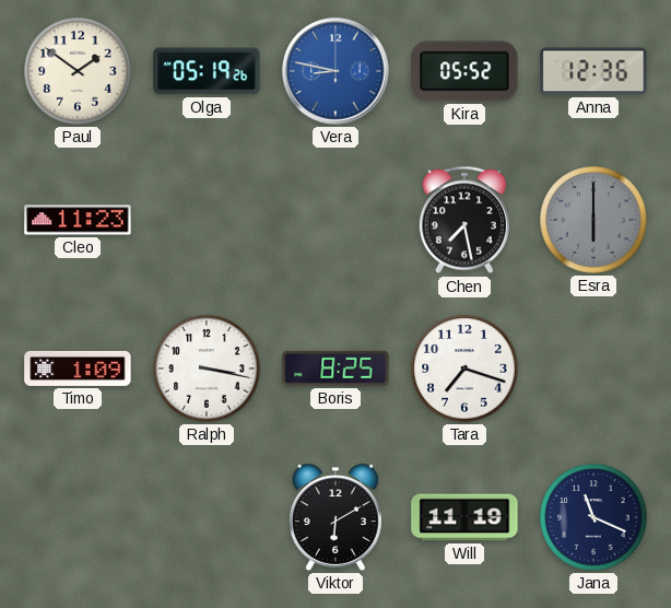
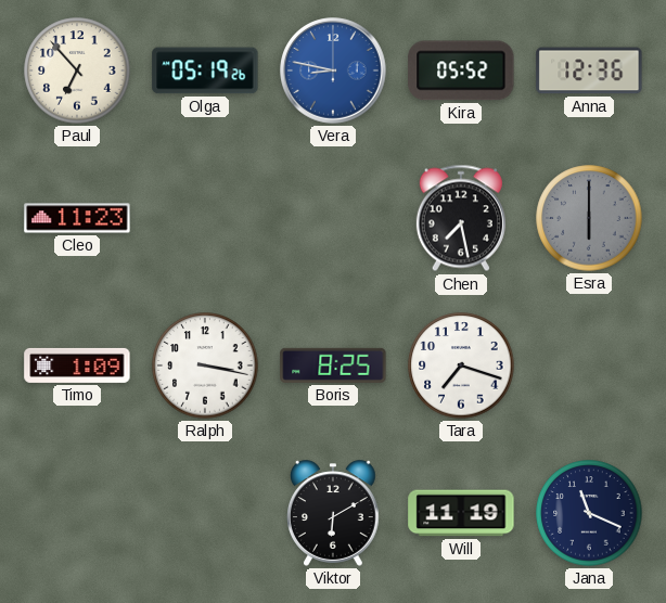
Paul: 1:51 -> 6:53
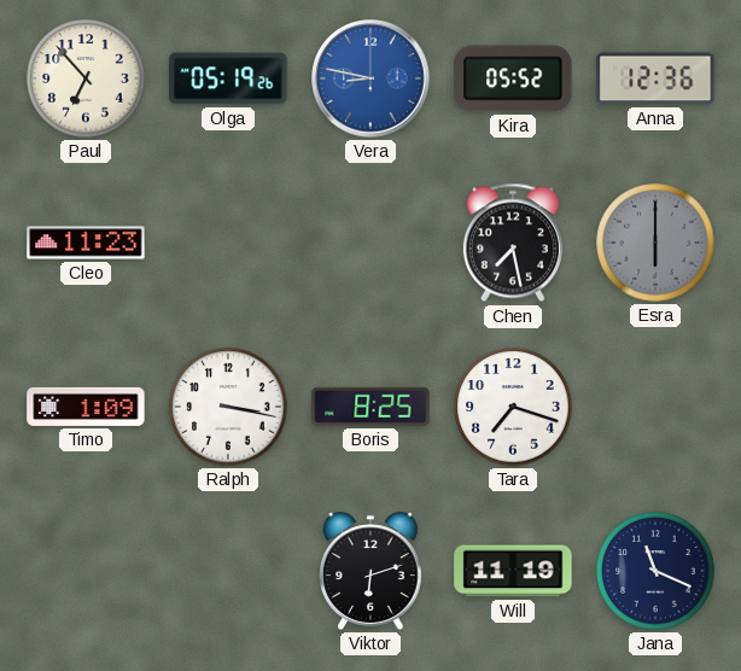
Viktor: 6:10 -> 6:12
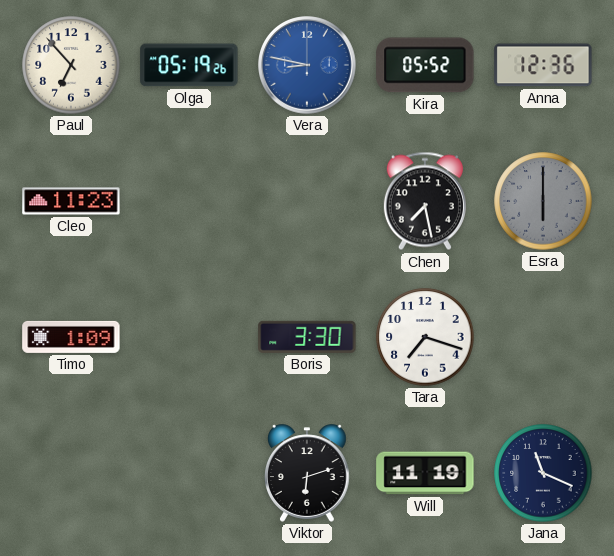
Ralph: 3:17 -> none
Boris: 8:25 -> 3:30
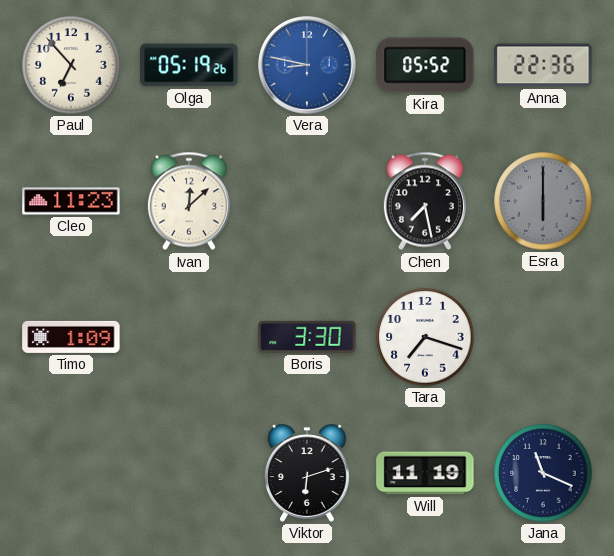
Anna: 12:36 -> 22:36
Ivan: none -> 12:08
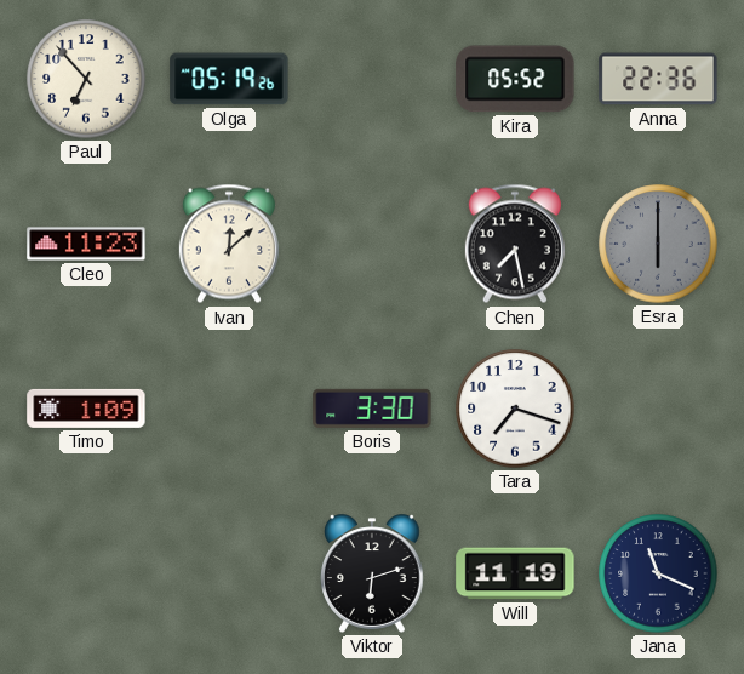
Vera: 8:47 -> none
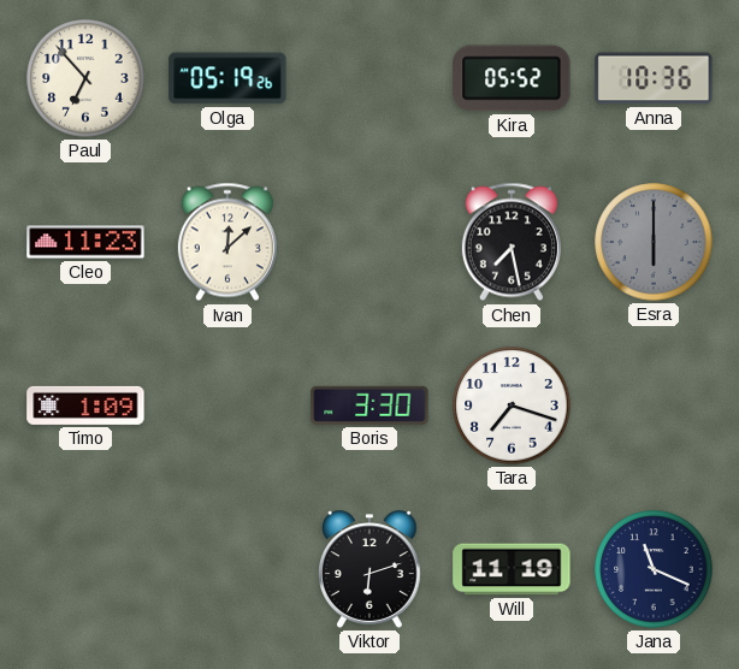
Anna: 22:36 -> 10:36
